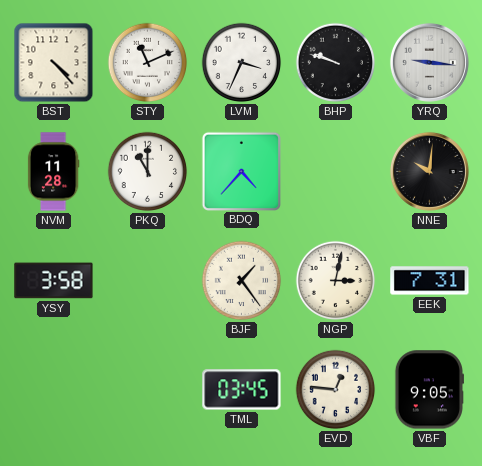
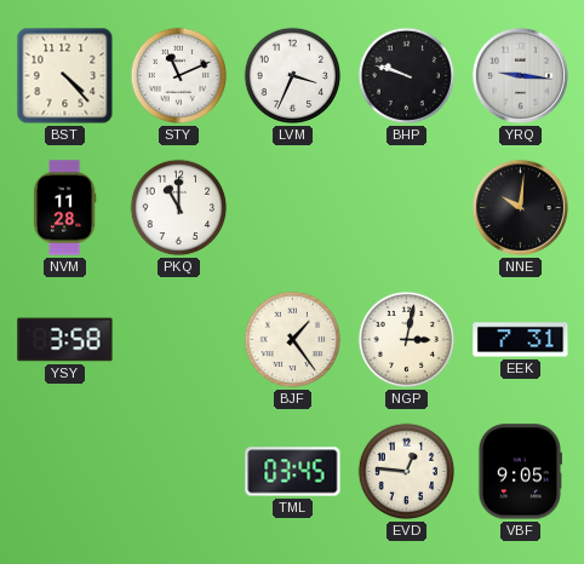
BDQ: 4:37 -> none
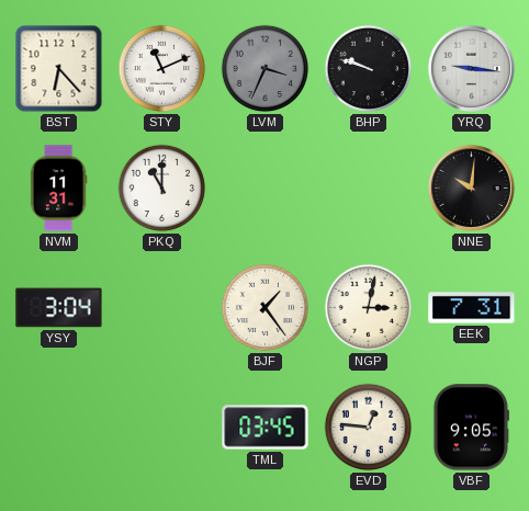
BST: 4:23 -> 6:23
LVM dial: white -> grey
NVM: 11:28 -> 11:31
YSY: 3:58 -> 3:04
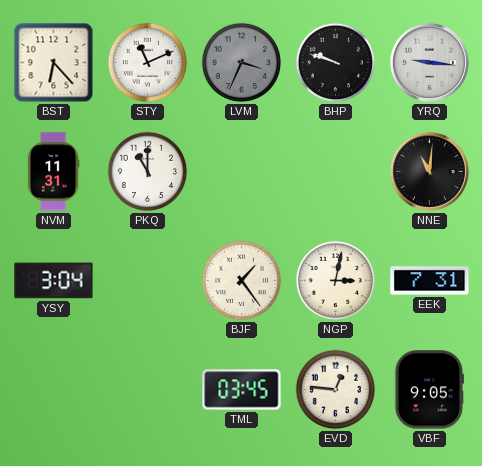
NNE: 10:01 -> 11:01
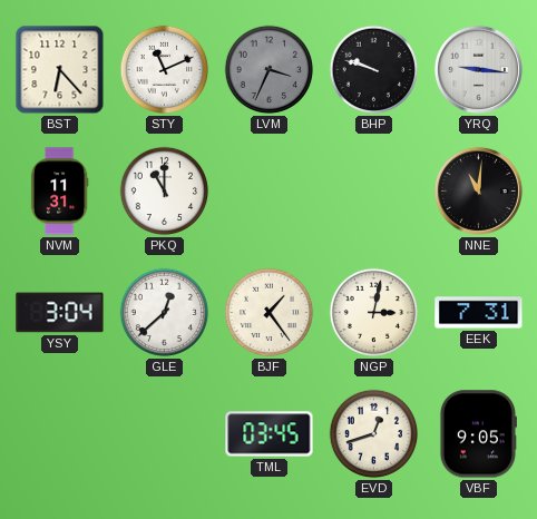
GLE: none -> 12:38
EVD: 12:46 -> 12:42
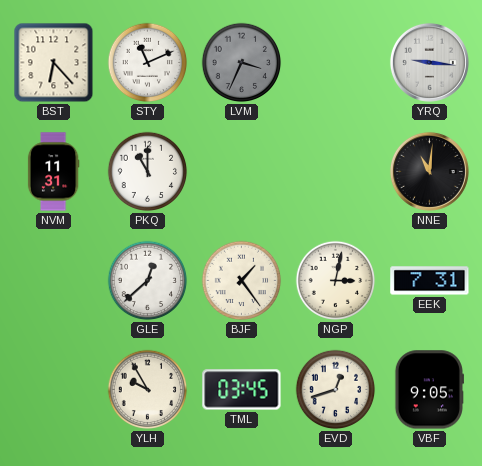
BHP: 9:48 -> none
YSY: 3:04 -> none
YLH: none -> 9:55
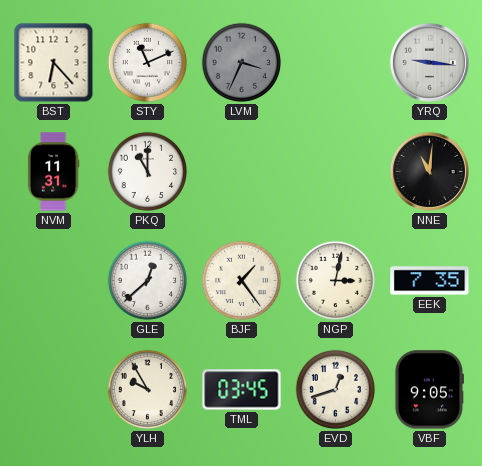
EEK: 7:31 -> 7:35
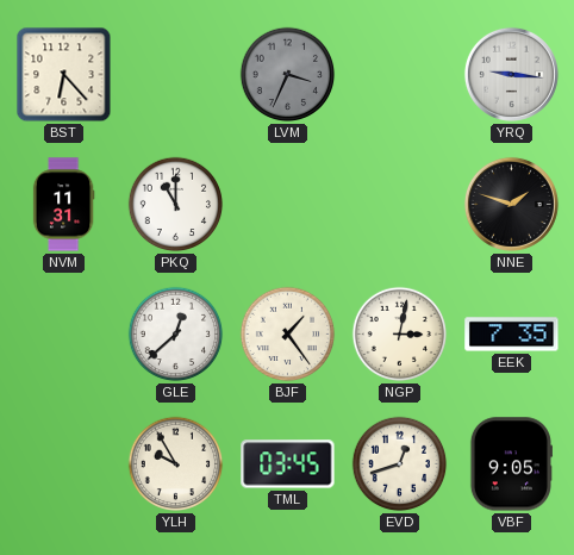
STY: 11:11 -> none
NNE: 11:01 -> 1:48
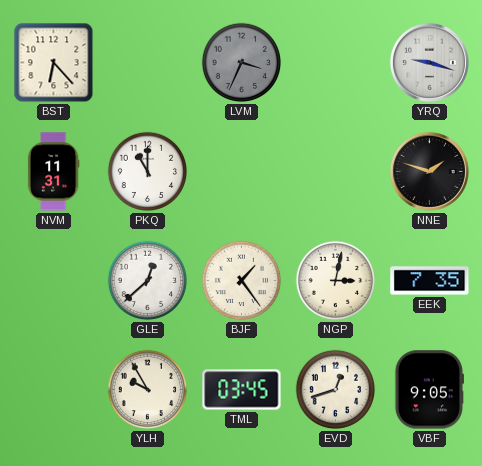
YRQ: 9:16 -> 9:18
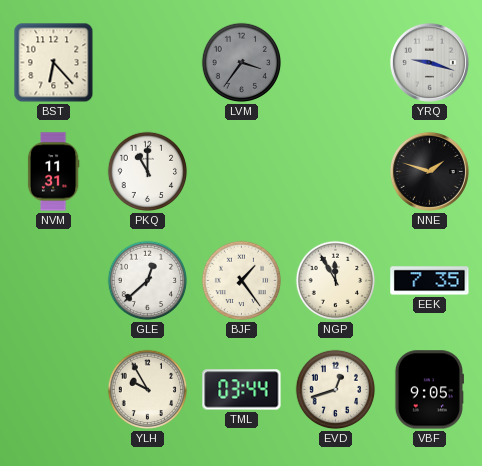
LVM: 3:34 -> 3:36
NGP: 3:02 -> 11:55
TML: 03:45 -> 03:44
